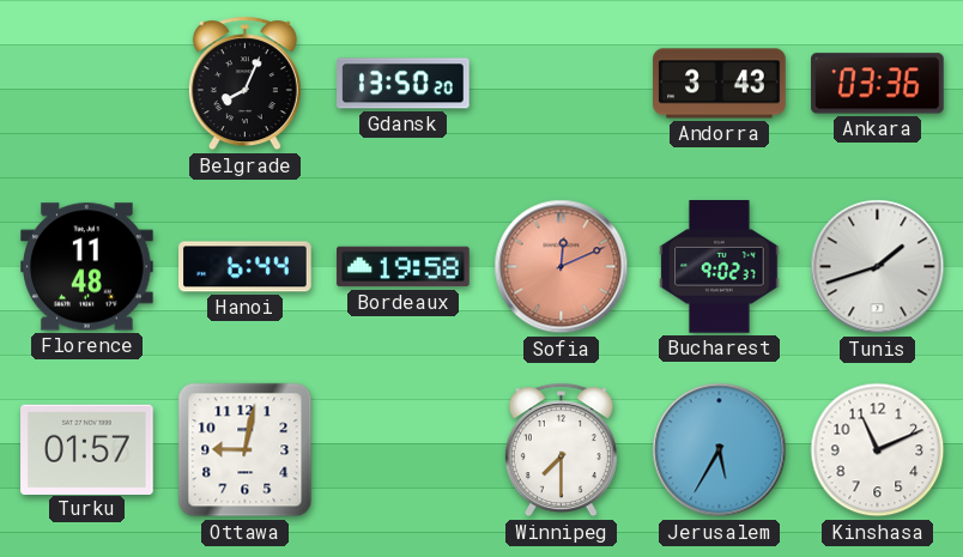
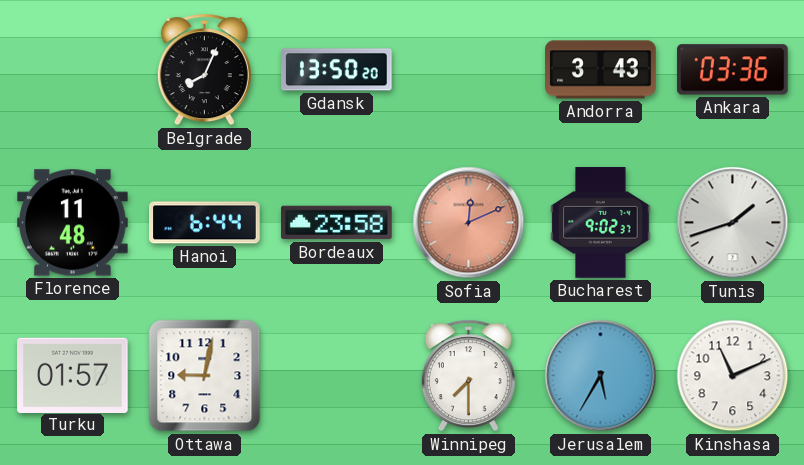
Bordeaux: 19:58 -> 23:58
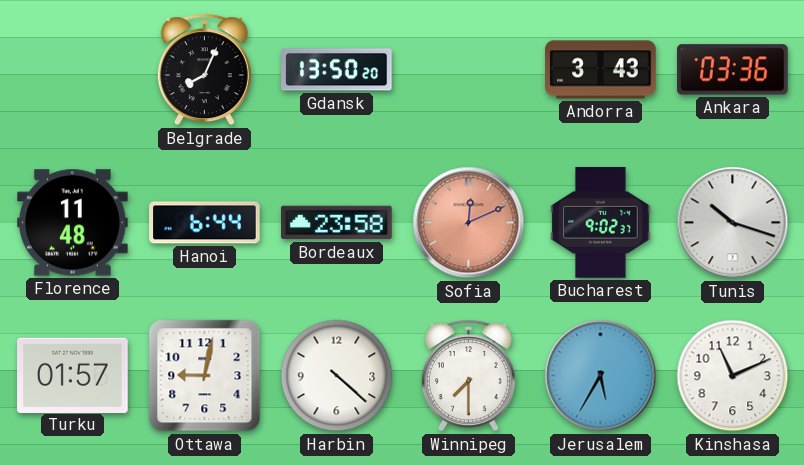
Tunis: 1:42 -> 10:18
Harbin: none -> 4:22
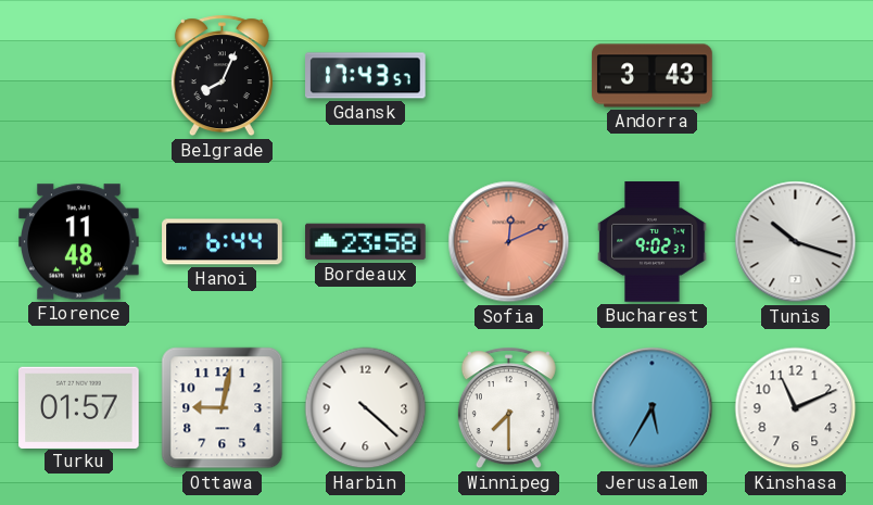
Gdansk: 13:50 -> 17:43
Ankara: 03:36 -> none
